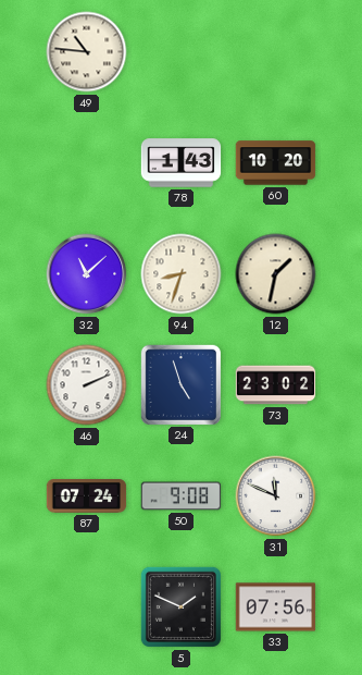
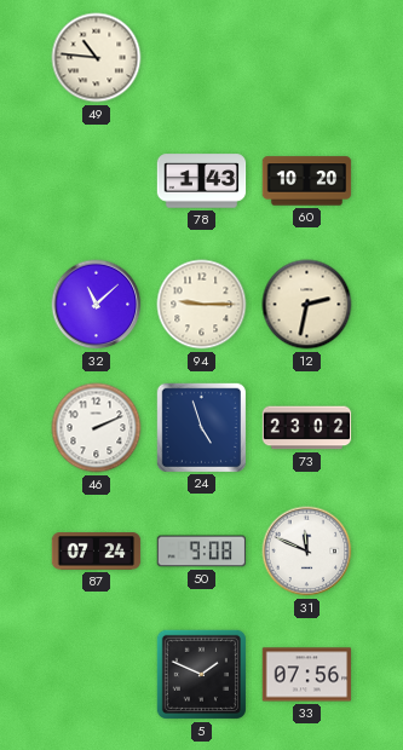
94: 8:33 -> 9:15
12: 1:32 -> 2:32
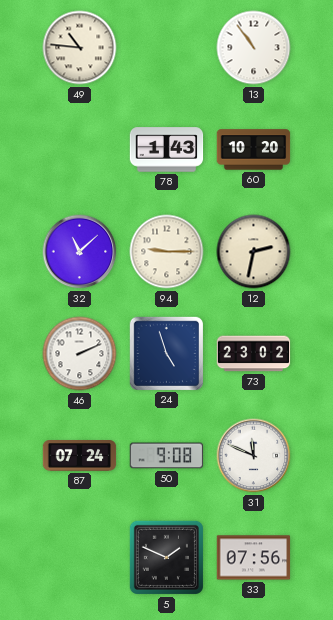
13: none -> 10:54
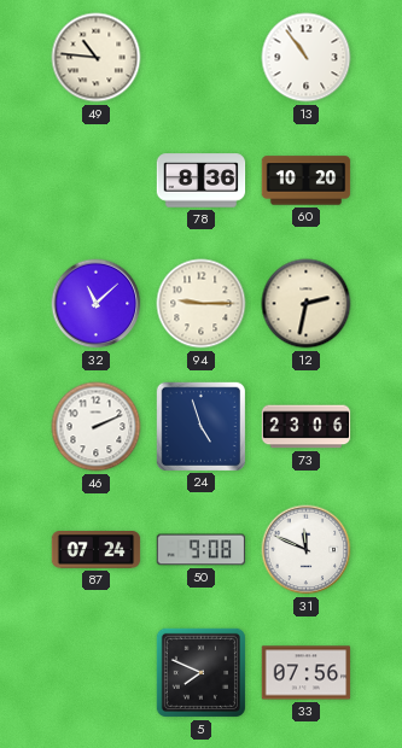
78: 1:43 -> 8:36
73: 23:02 -> 23:06
5: 1:49 -> 7:49
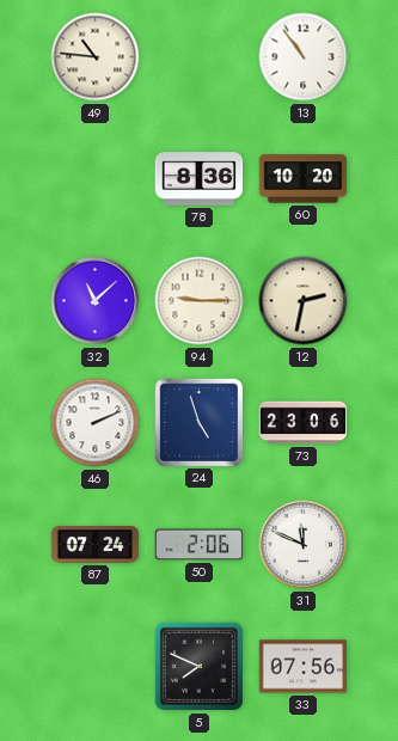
50: 9:08 -> 2:06
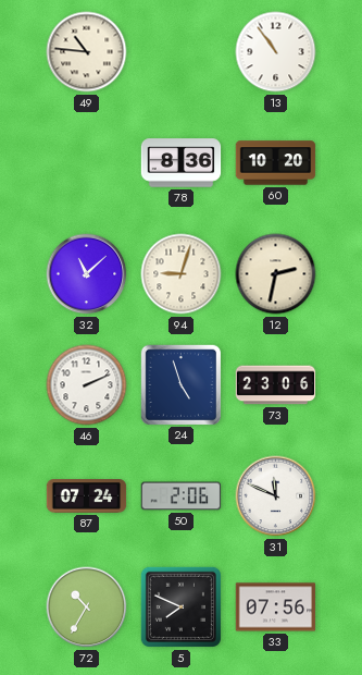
94: 9:15 -> 9:03
72: none -> 10:35
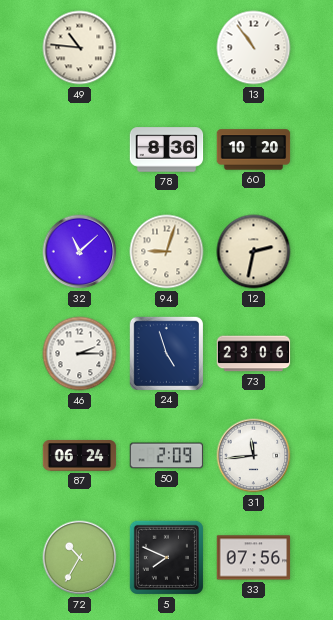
46: 2:11 -> 2:15
87: 07:24 -> 06:24
50: 2:06 -> 2:09
31: 11:49 -> 11:44
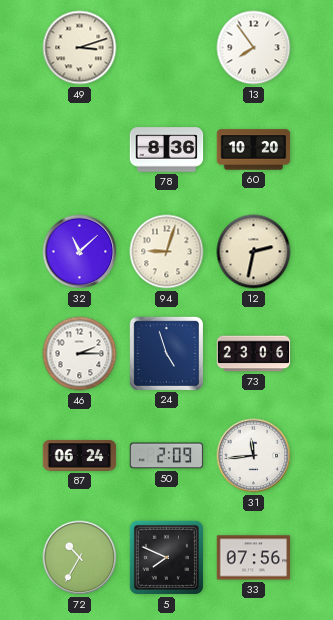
49: 10:46 -> 3:12
13: 10:54 -> 7:54
